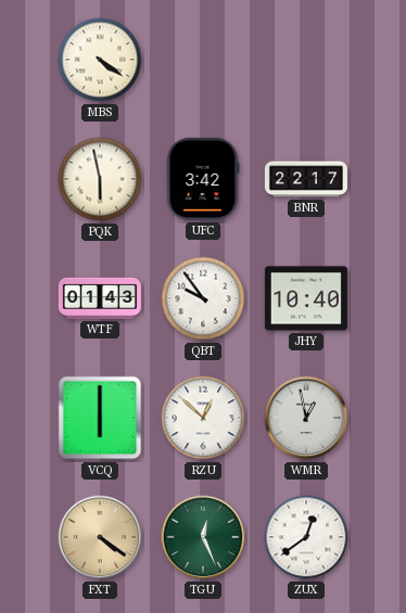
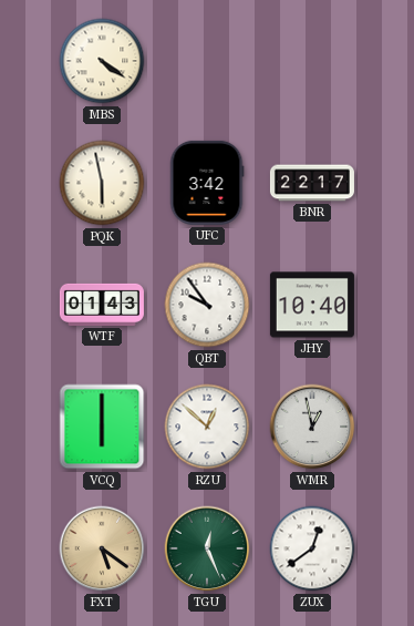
FXT: 4:21 -> 5:21
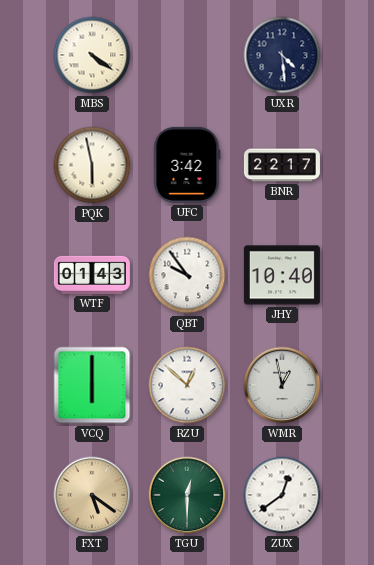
UXR: none -> 4:29
TGU: 12:26 -> 12:30
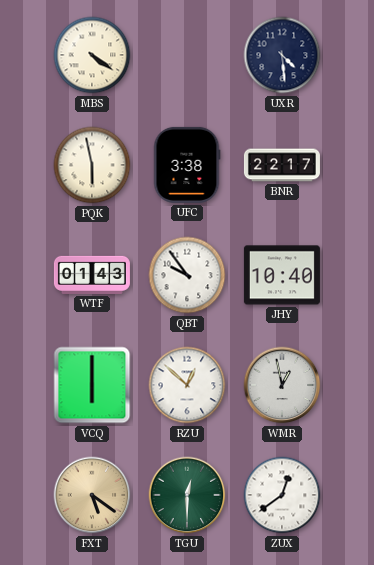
UFC: 3:42 -> 3:38
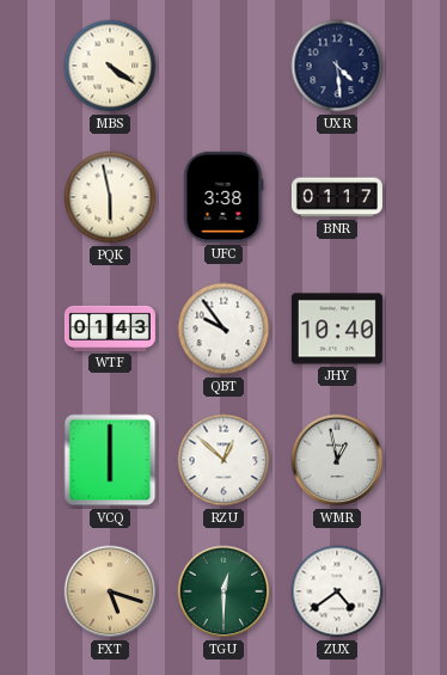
BNR: 22:17 -> 01:17
FXT: 5:21 -> 5:18
ZUX: 12:39 -> 4:39
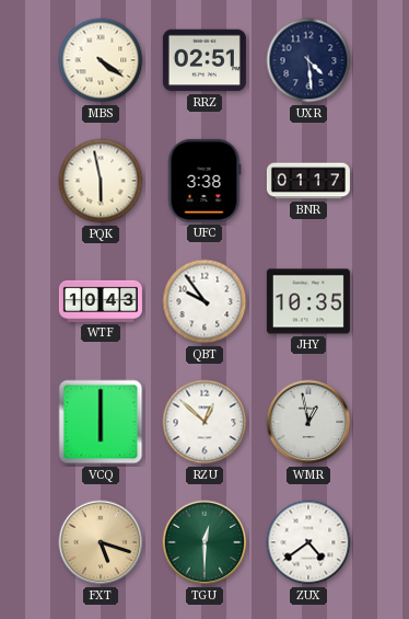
RRZ: none -> 02:51
WTF: 01:43 -> 10:43
JHY: 10:40 -> 10:35
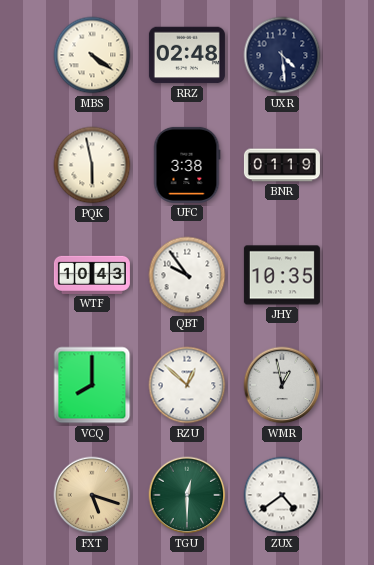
RRZ: 02:51 -> 02:48
BNR: 01:17 -> 01:19
VCQ: 6:00 -> 8:00
